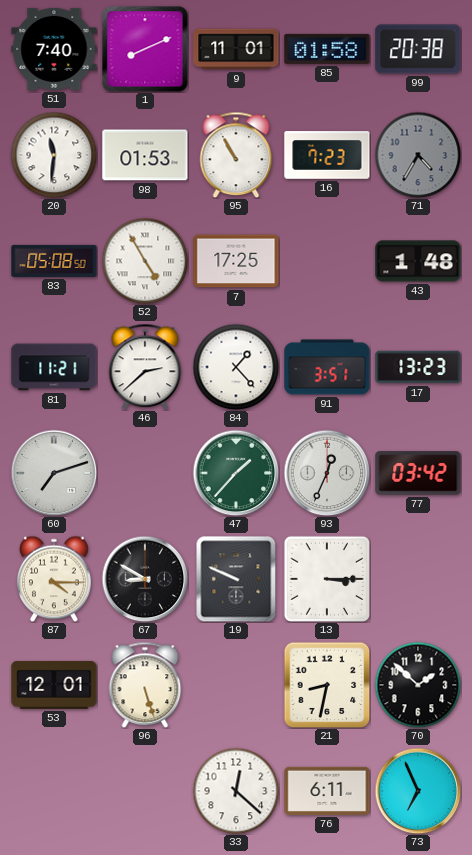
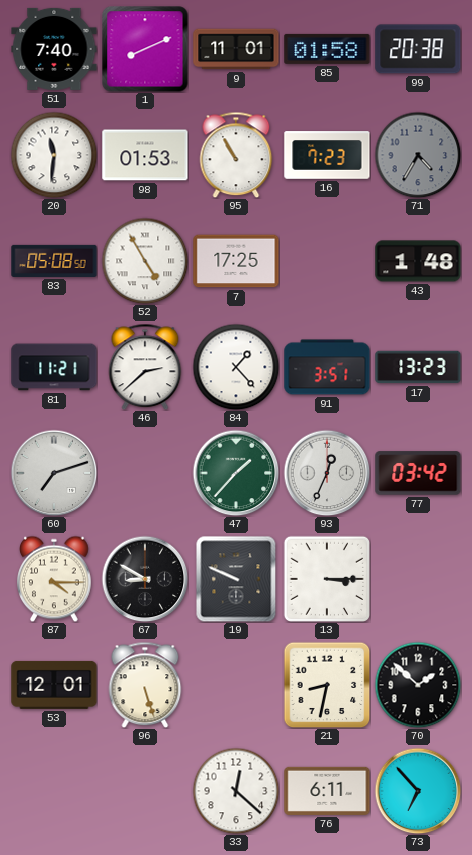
73: 6:56 -> 6:53
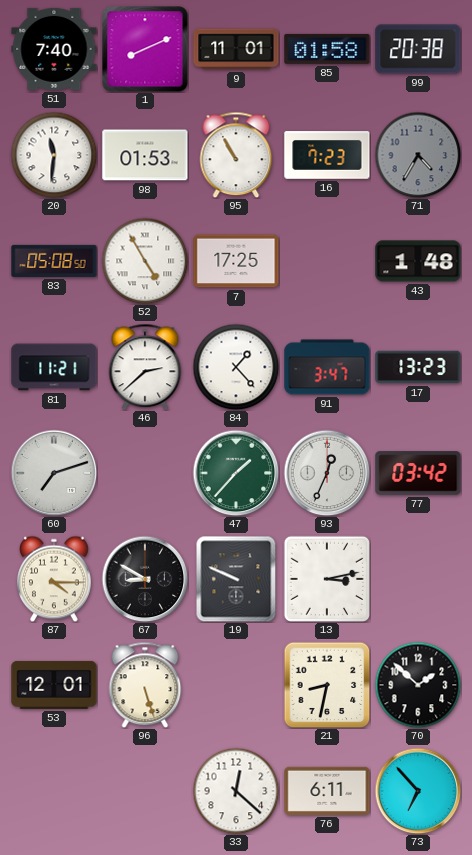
91: 3:51 -> 3:47
13: 3:15 -> 3:13
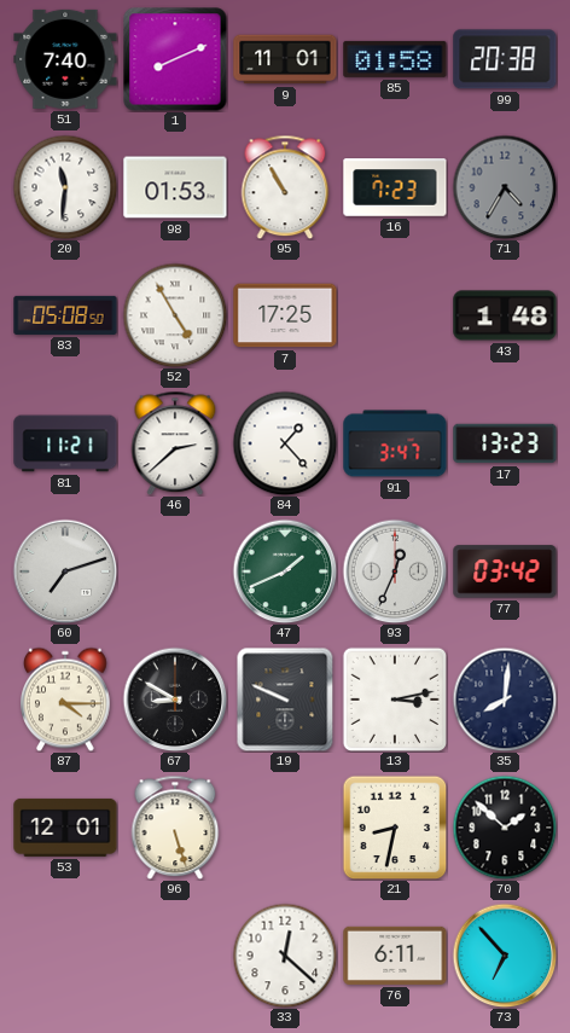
47: 1:37 -> 1:41
35: none -> 8:01
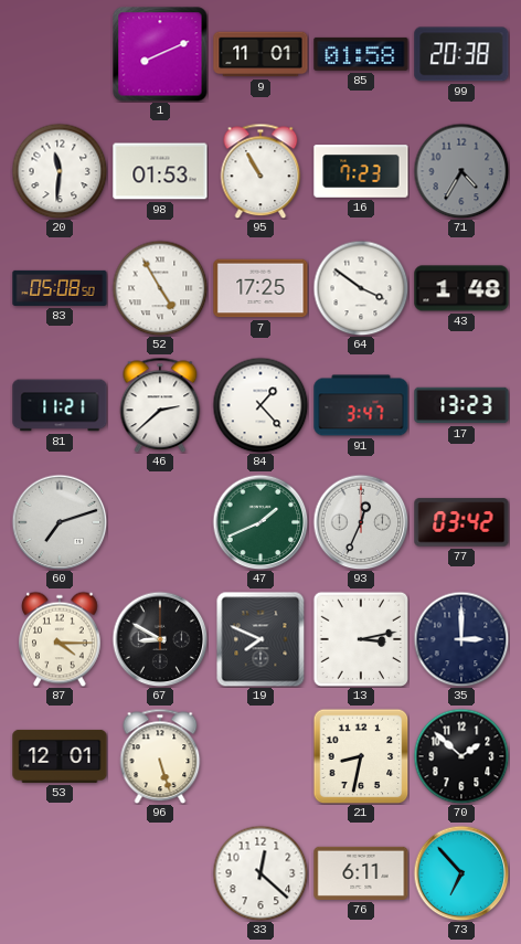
51: 7:40 -> none
64: none -> 3:51
19: 9:49 -> 7:49
35: 8:01 -> 3:00
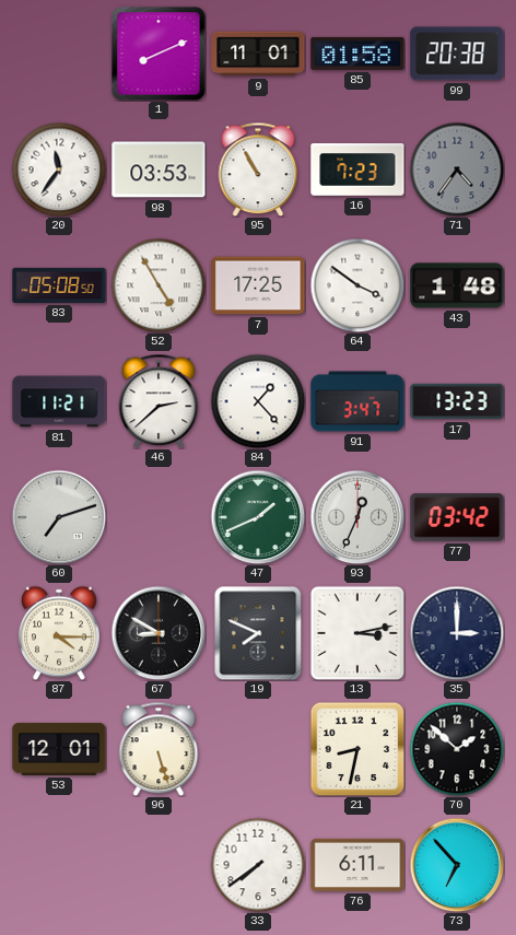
20: 11:31 -> 11:36
98: 01:53 -> 03:53
71: 4:35 -> 4:36
33: 12:22 -> 7:39
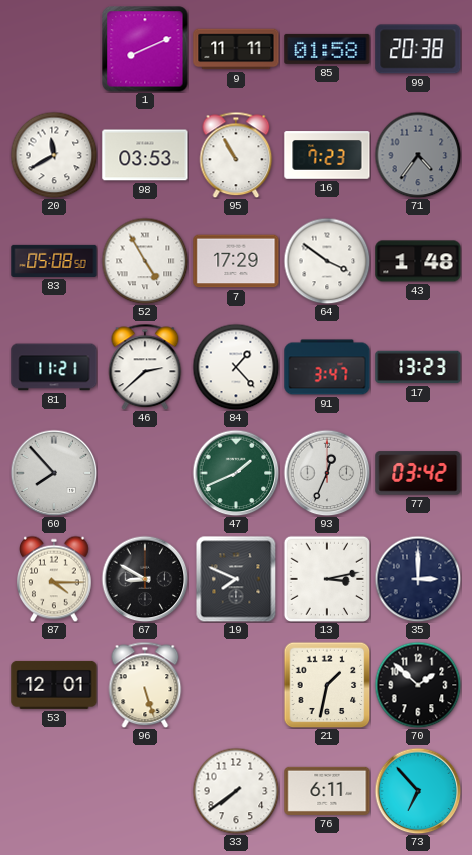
9: 11:01 -> 11:11
20: 11:36 -> 11:40
7: 17:25 -> 17:29
60: 7:12 -> 7:53
21: 8:32 -> 1:32
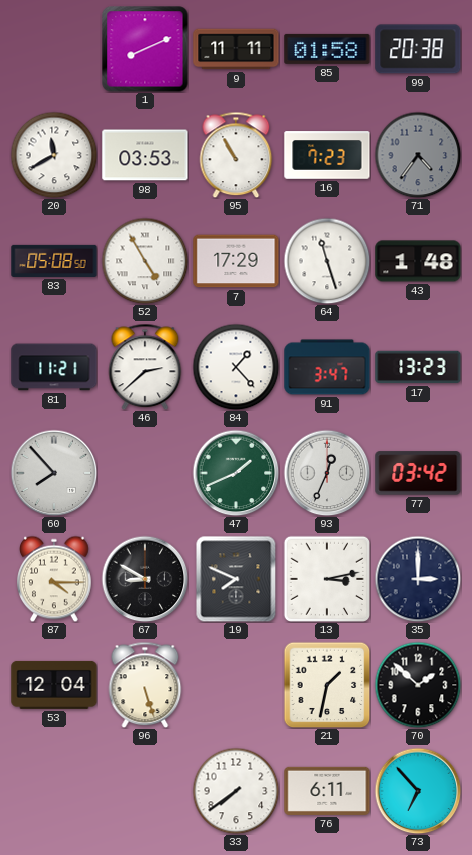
64: 3:51 -> 11:27
53: 12:01 -> 12:04
